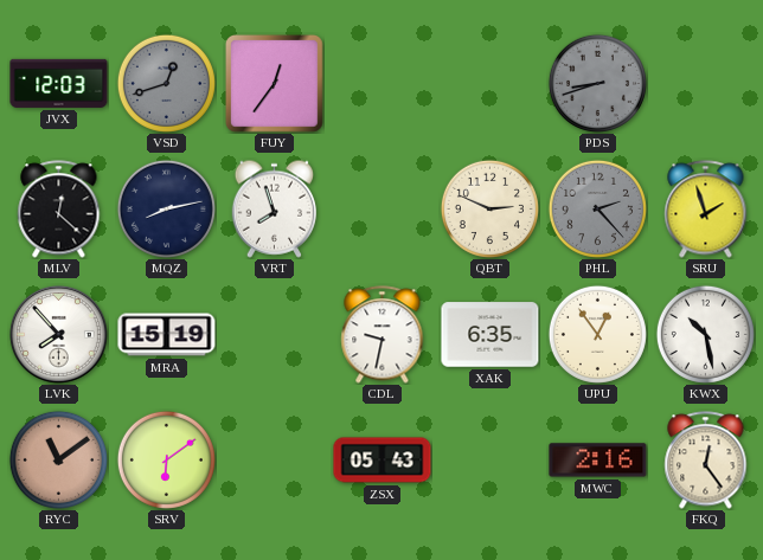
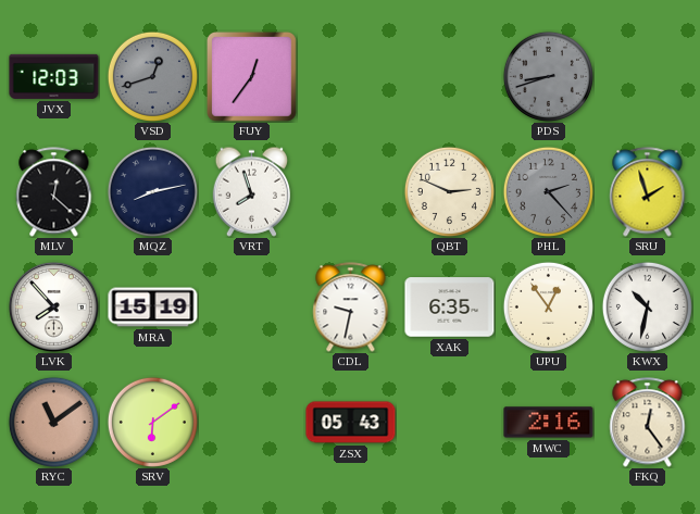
KWX: 10:28 -> 10:32
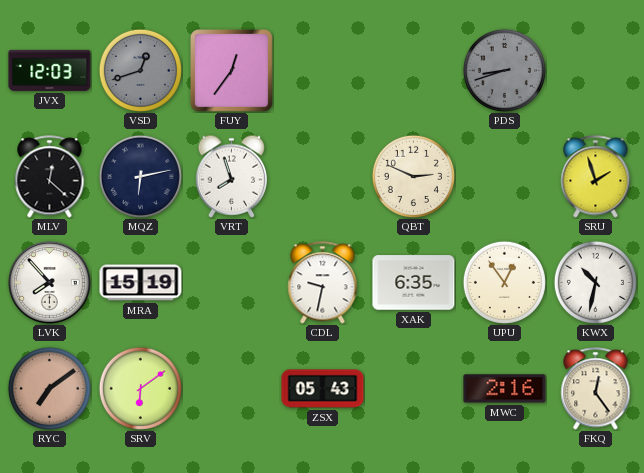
MQZ: 8:13 -> 6:13
PHL: 2:23 -> none
RYC: 11:09 -> 7:09
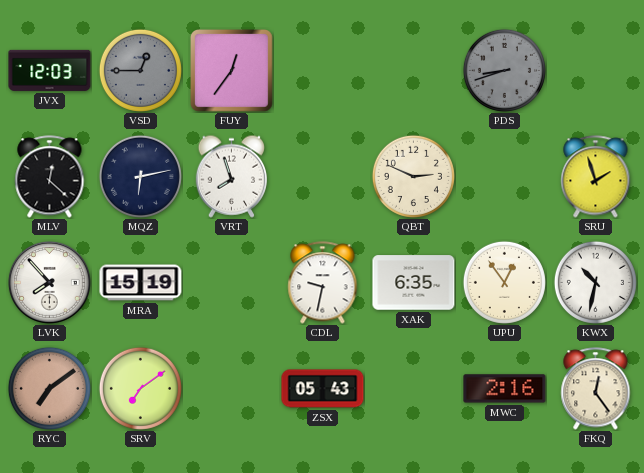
VSD: 12:42 -> 12:45
SRV: 6:09 -> 7:09
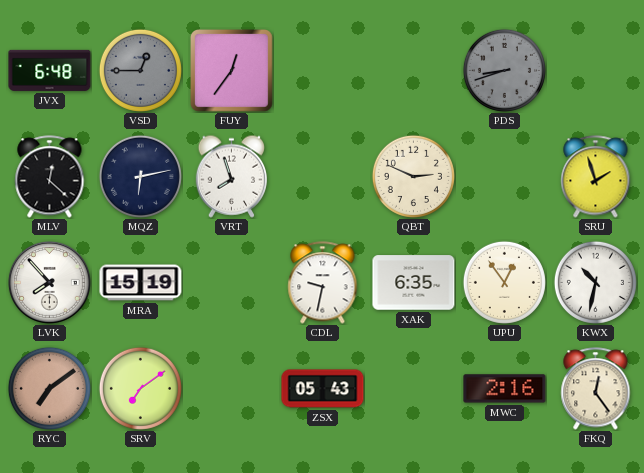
JVX: 12:03 -> 6:48
